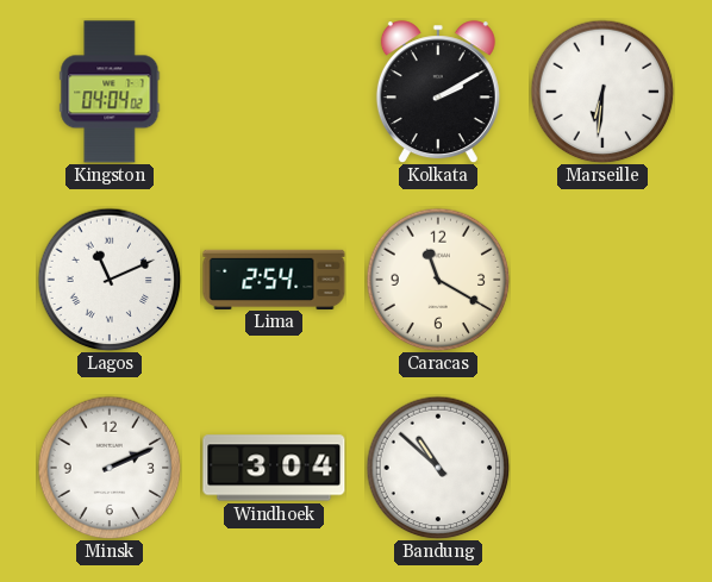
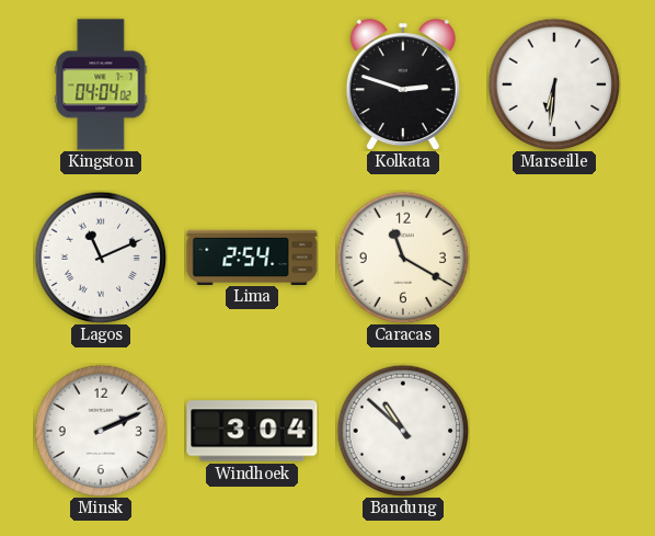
Kolkata: 2:10 -> 2:48
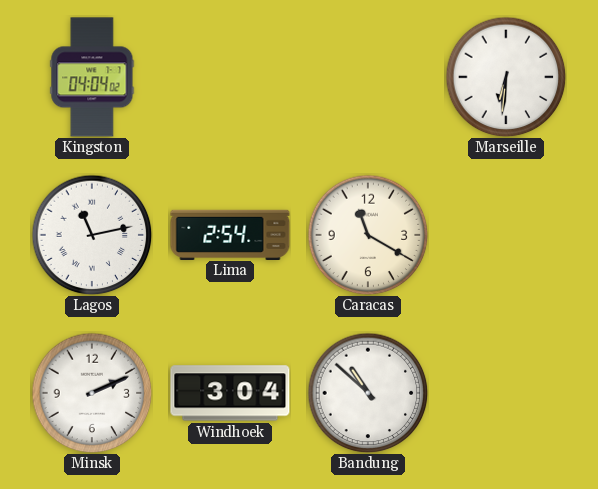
Kolkata: 2:48 -> none
Lagos: 11:11 -> 11:13
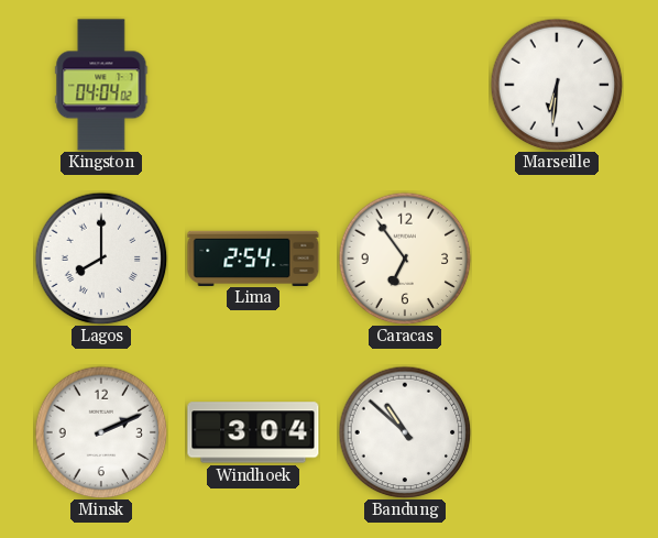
Lagos: 11:13 -> 8:00
Caracas: 11:20 -> 6:54
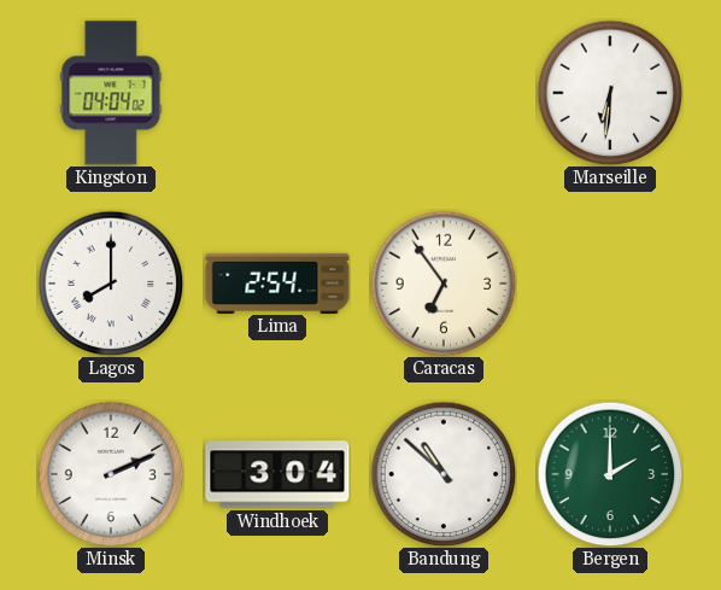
Bergen: none -> 2:00
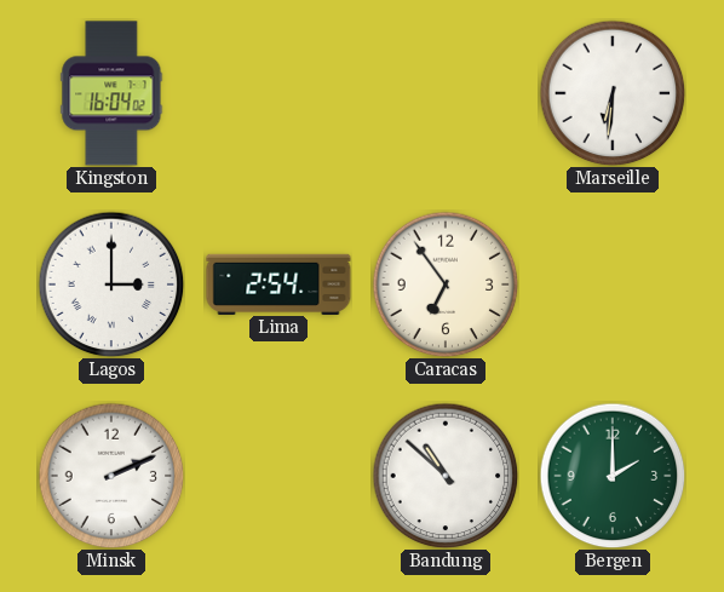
Kingston: 04:04 -> 16:04
Lagos: 8:00 -> 3:00
Windhoek: 3:04 -> none
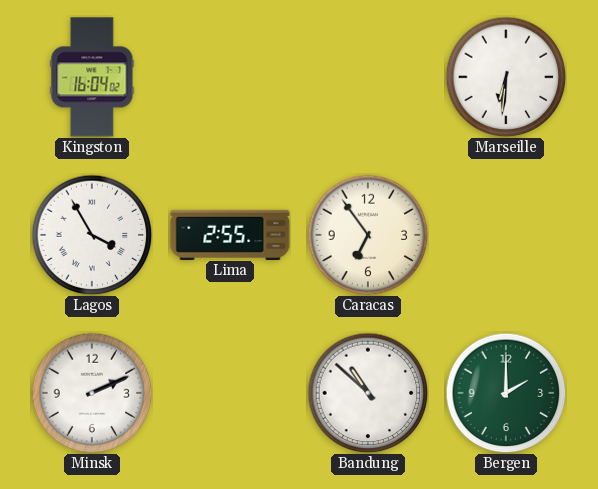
Lagos: 3:00 -> 3:55
Lima: 2:54 -> 2:55
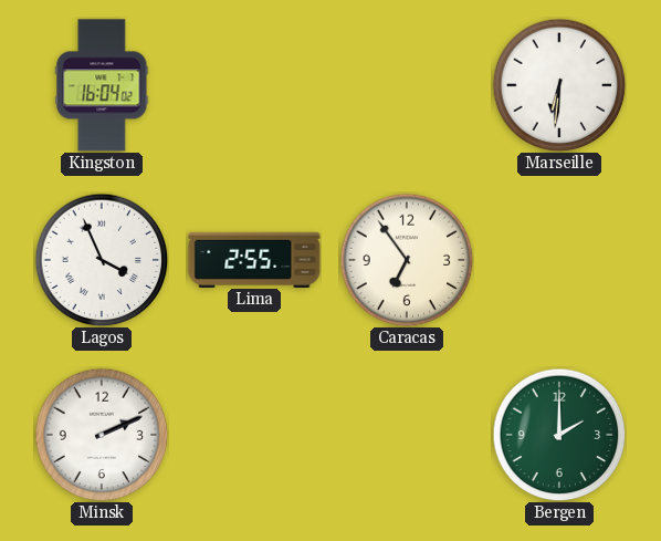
Lagos: 3:55 -> 3:56
Bandung: 10:52 -> none
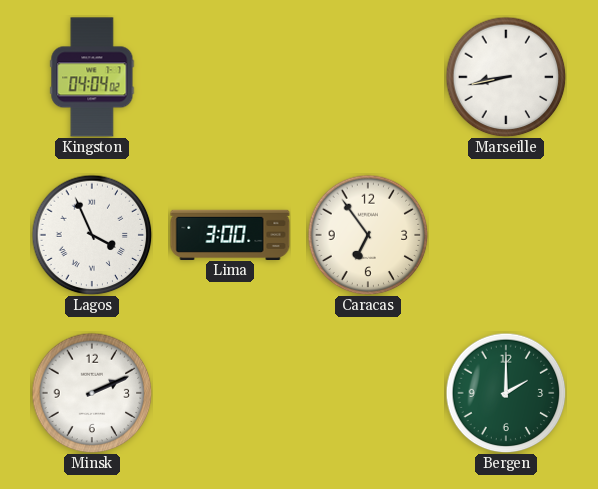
Kingston: 16:04 -> 04:04
Marseille: 6:31 -> 8:43
Lima: 2:55 -> 3:00
